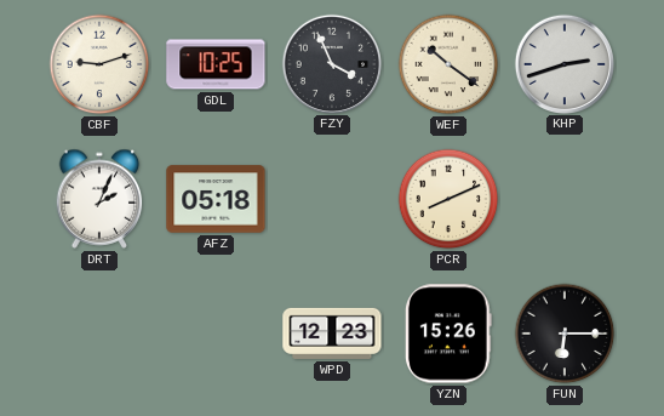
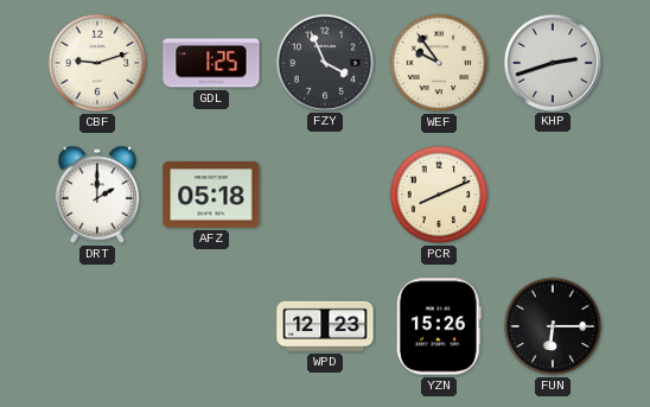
GDL: 10:25 -> 1:25
WEF: 10:21 -> 9:54
DRT: 2:04 -> 2:00
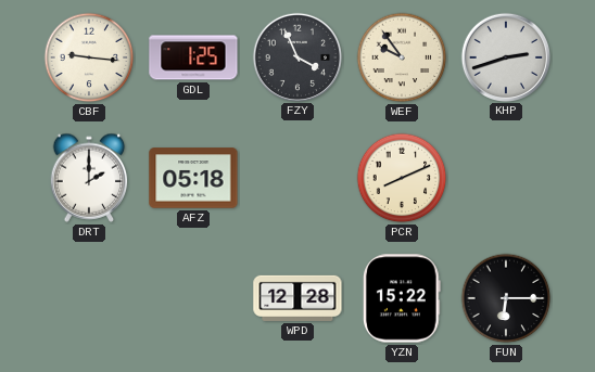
CBF: 9:12 -> 9:16
WPD: 12:23 -> 12:28
YZN: 15:26 -> 15:22
